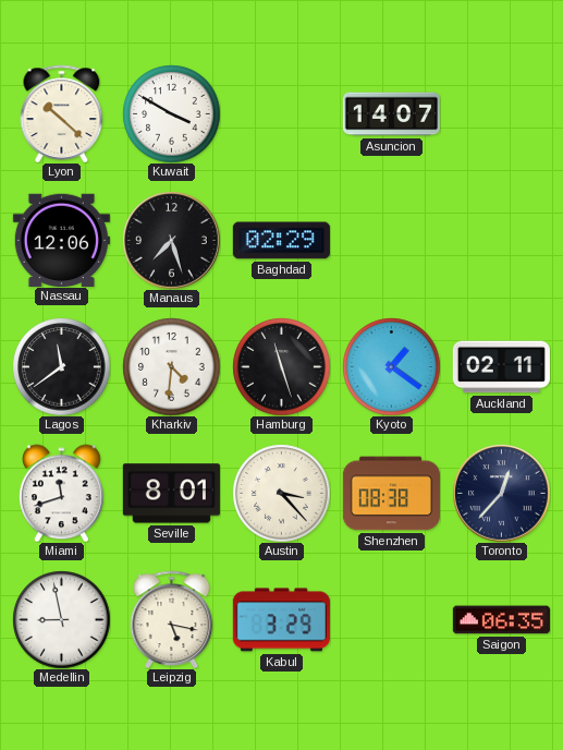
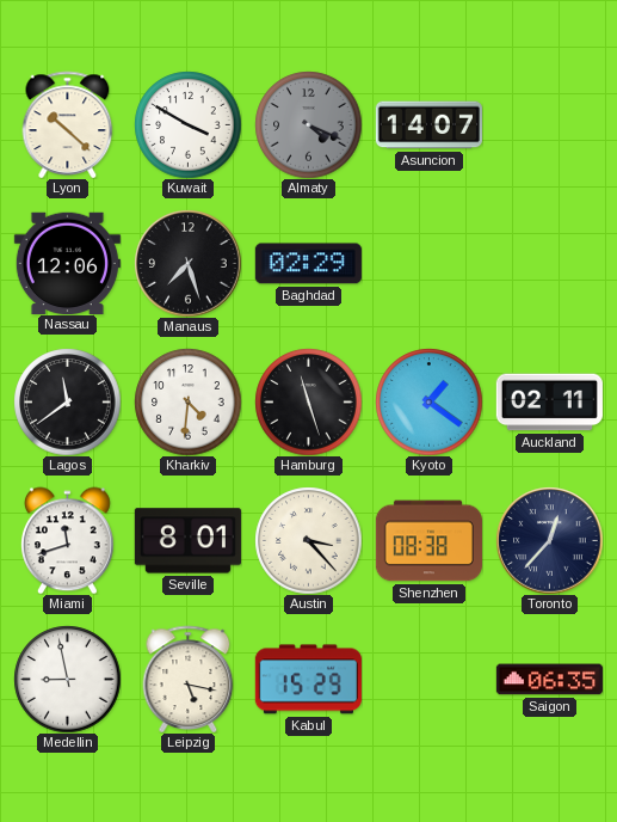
Almaty: none -> 4:19
Kabul: 3:29 -> 15:29
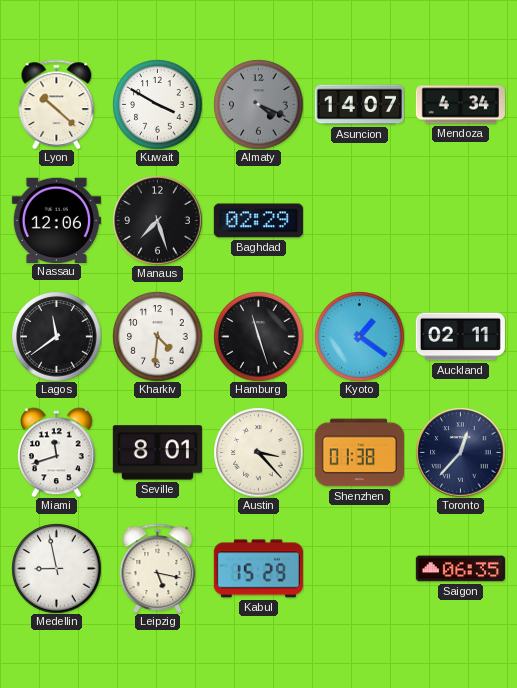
Mendoza: none -> 4:34
Shenzhen: 08:38 -> 01:38
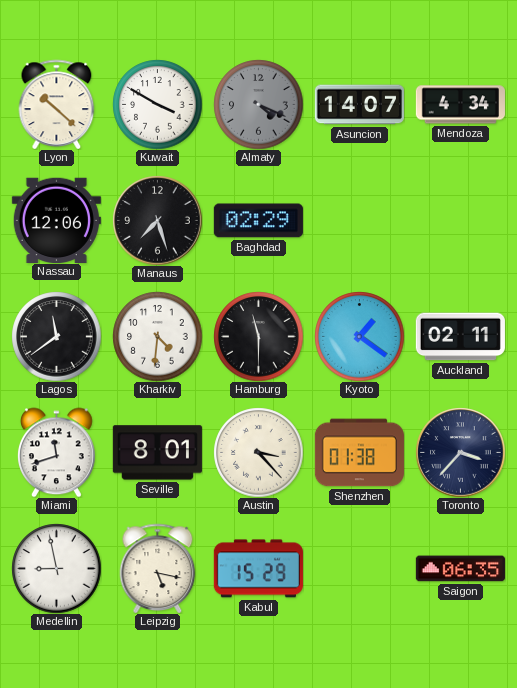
Hamburg: 11:27 -> 11:30
Toronto: 12:37 -> 3:37
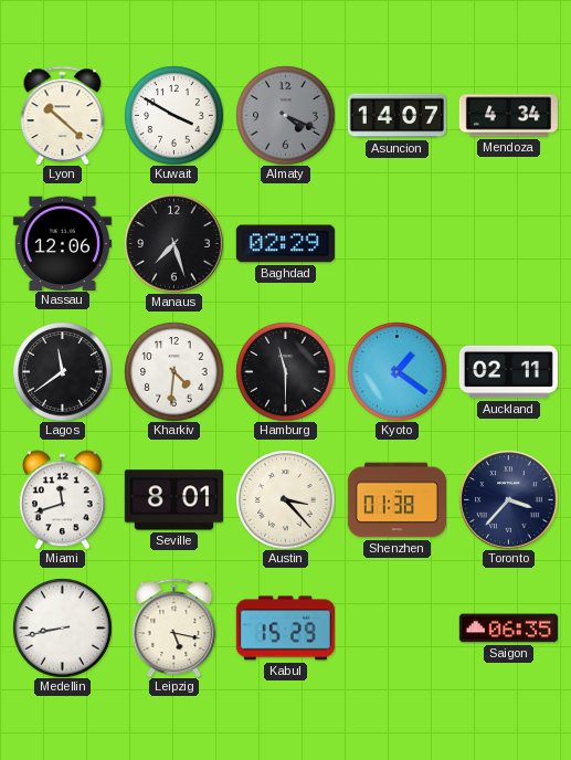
Medellin: 8:58 -> 8:43
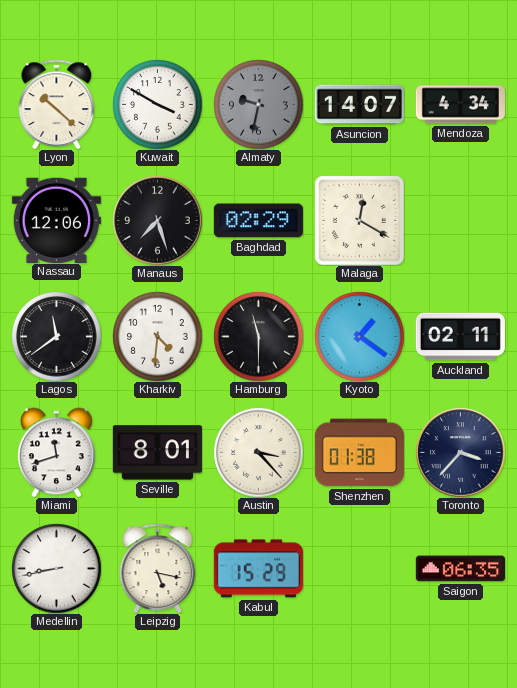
Almaty: 4:19 -> 9:32
Malaga: none -> 12:20
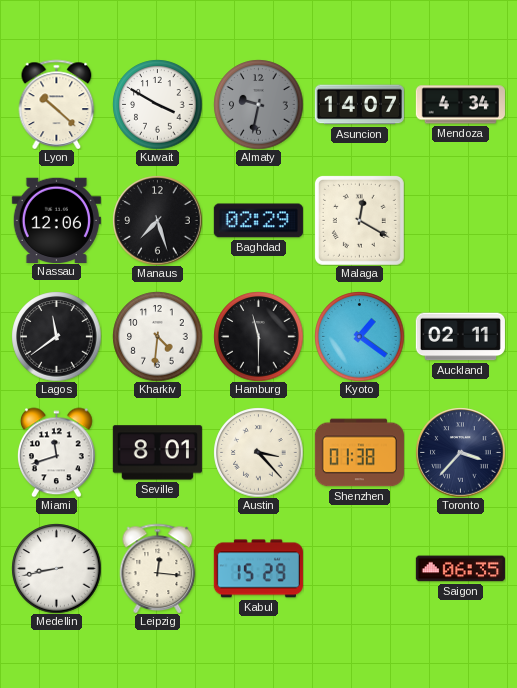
Leipzig: 5:17 -> 12:16
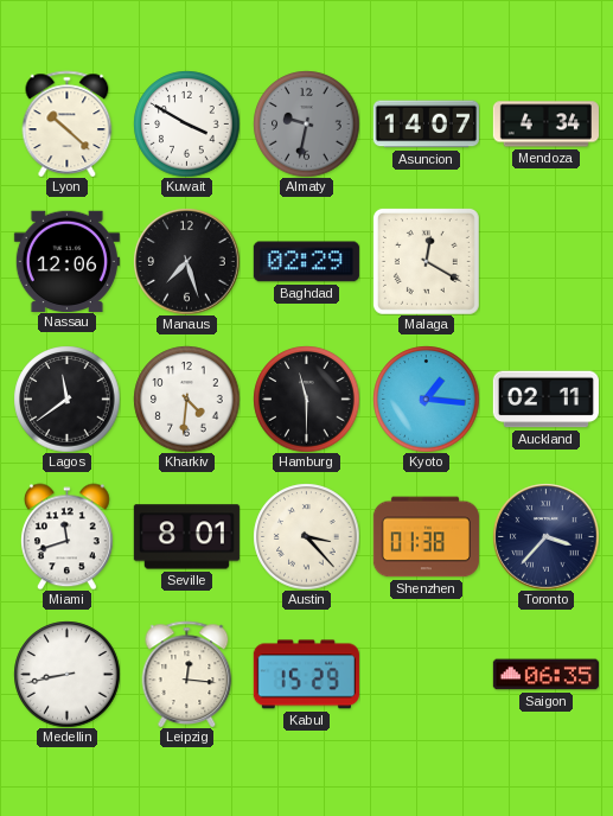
Kyoto: 1:21 -> 1:16
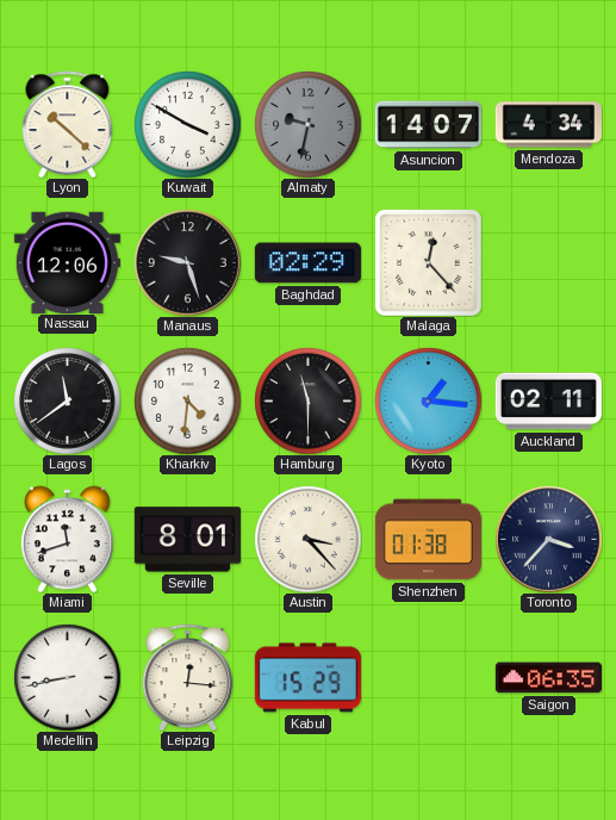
Manaus: 7:27 -> 9:27
Malaga: 12:20 -> 12:23
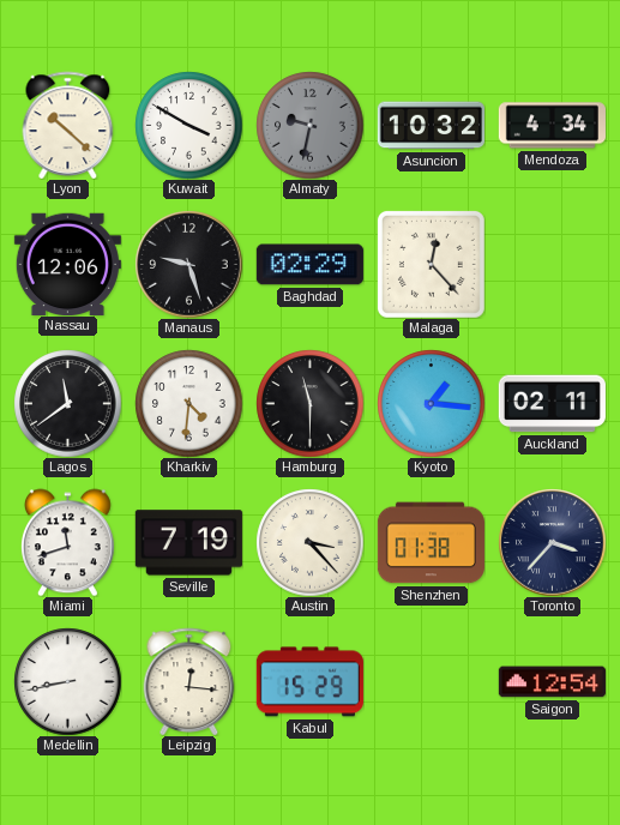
Asuncion: 14:07 -> 10:32
Seville: 8:01 -> 7:19
Saigon: 06:35 -> 12:54
